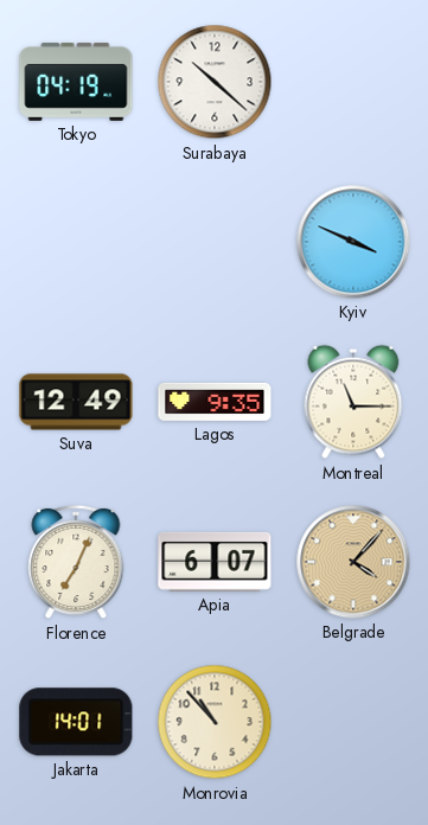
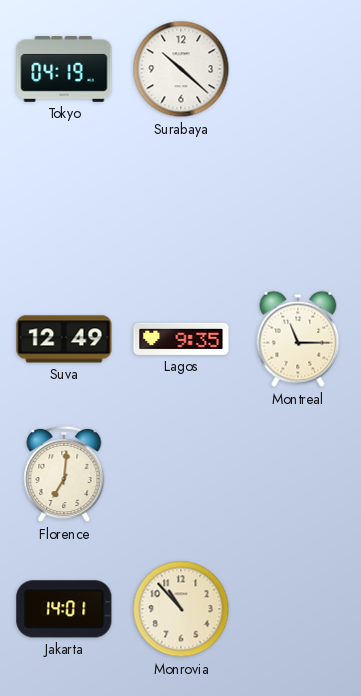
Kyiv: 3:49 -> none
Florence: 7:04 -> 7:01
Apia: 6:07 -> none
Belgrade: 4:07 -> none
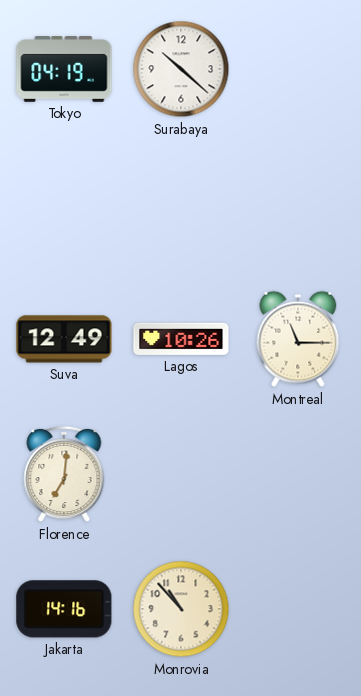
Lagos: 9:35 -> 10:26
Jakarta: 14:01 -> 14:16
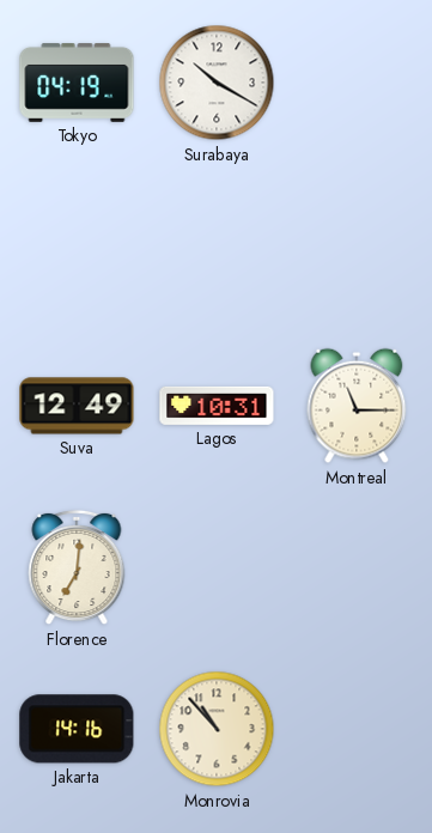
Surabaya: 10:22 -> 10:20
Lagos: 10:26 -> 10:31
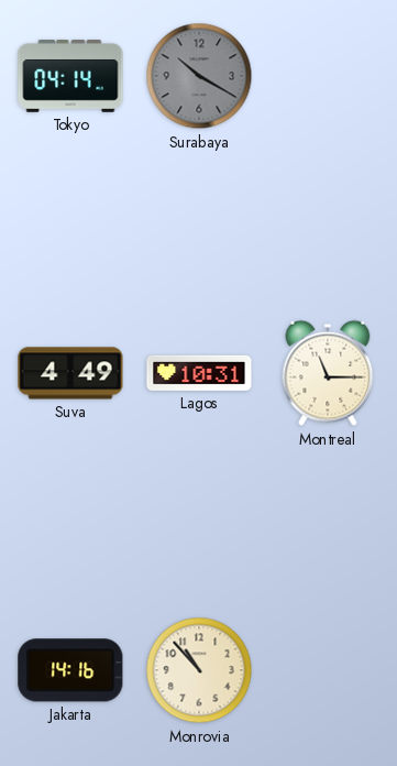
Tokyo: 04:19 -> 04:14
Surabaya dial: white -> grey
Suva: 12:49 -> 4:49
Florence: 7:01 -> none
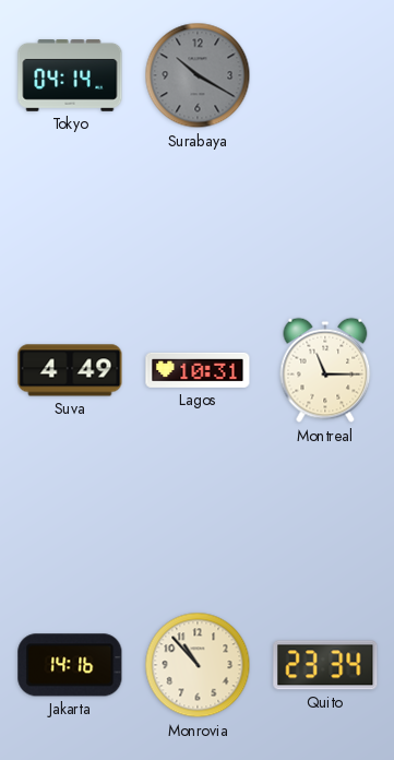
Quito: none -> 23:34
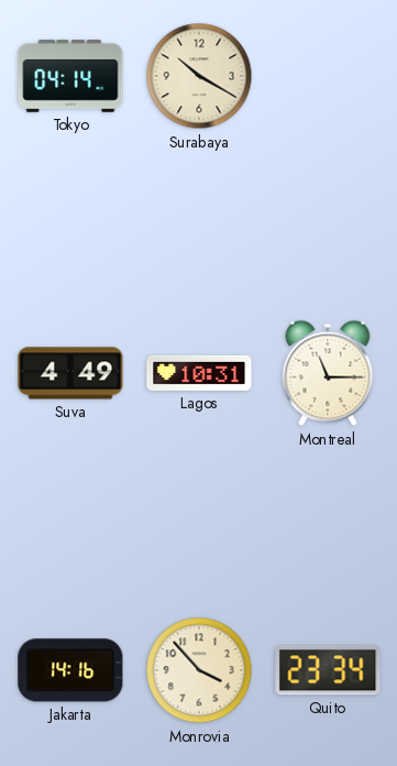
Surabaya dial: grey -> cream
Monrovia: 10:53 -> 3:53
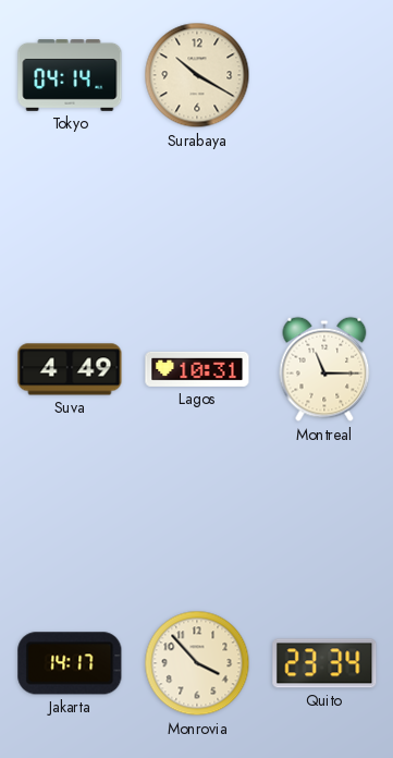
Jakarta: 14:16 -> 14:17
